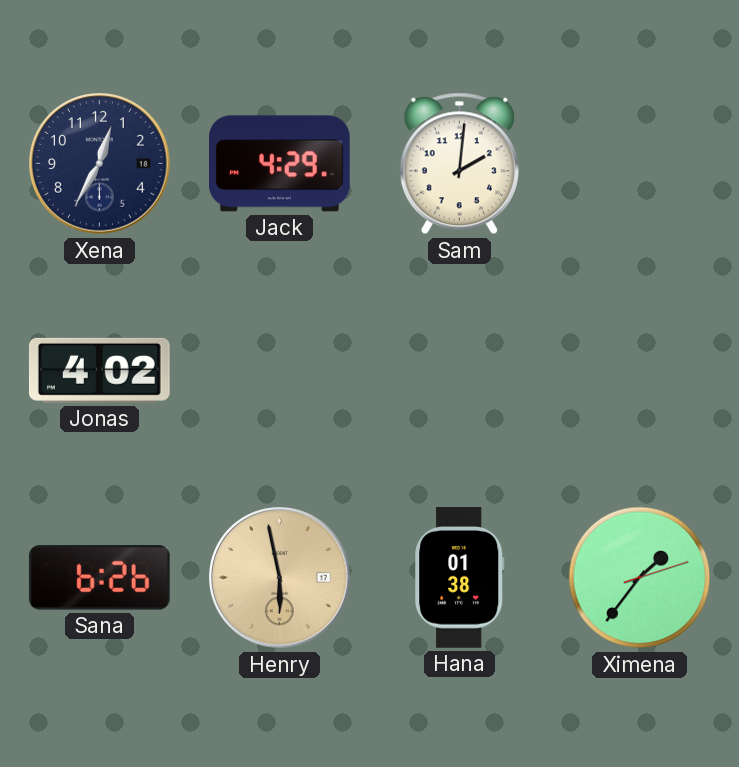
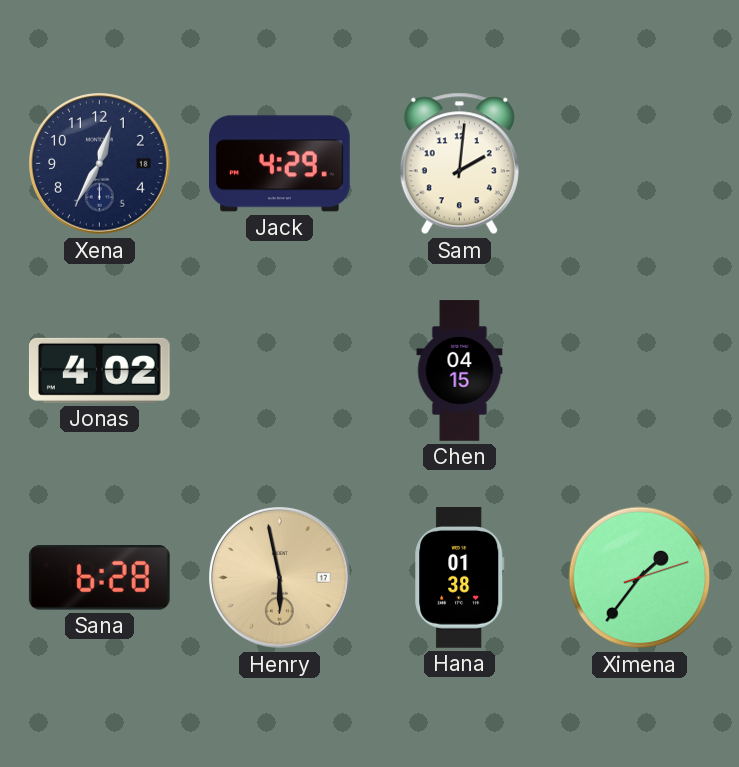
Chen: none -> 04:15
Sana: 6:26 -> 6:28
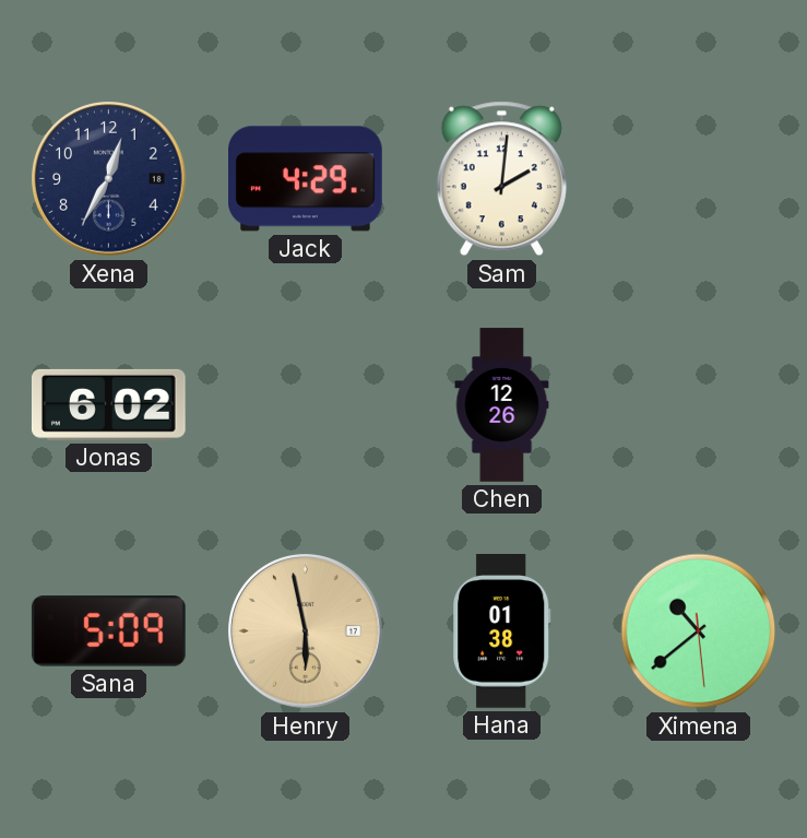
Jonas: 4:02 -> 6:02
Chen: 04:15 -> 12:26
Sana: 6:28 -> 5:09
Ximena: 1:36 -> 10:38
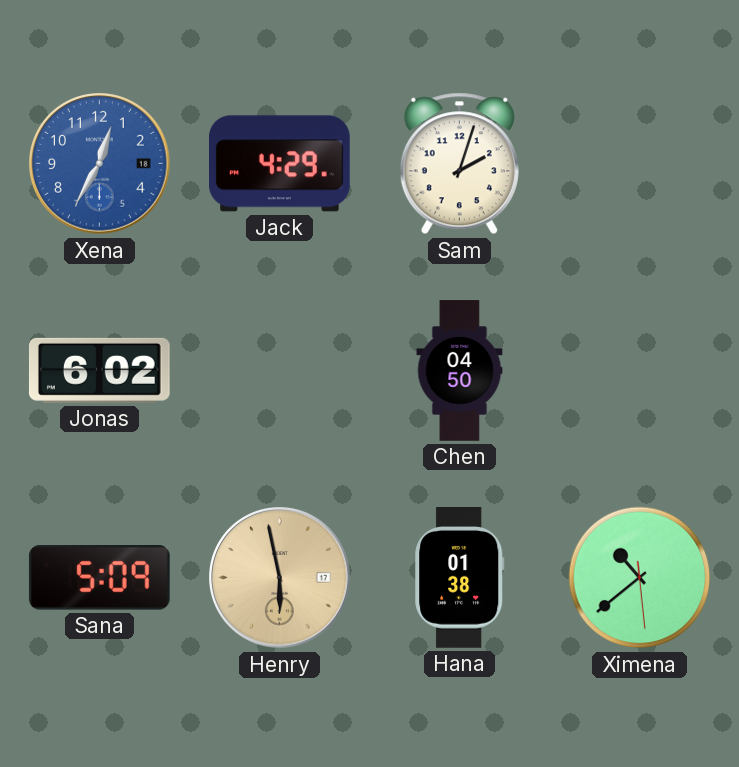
Xena dial: navy -> blue
Sam: 2:01 -> 2:03
Chen: 12:26 -> 04:50
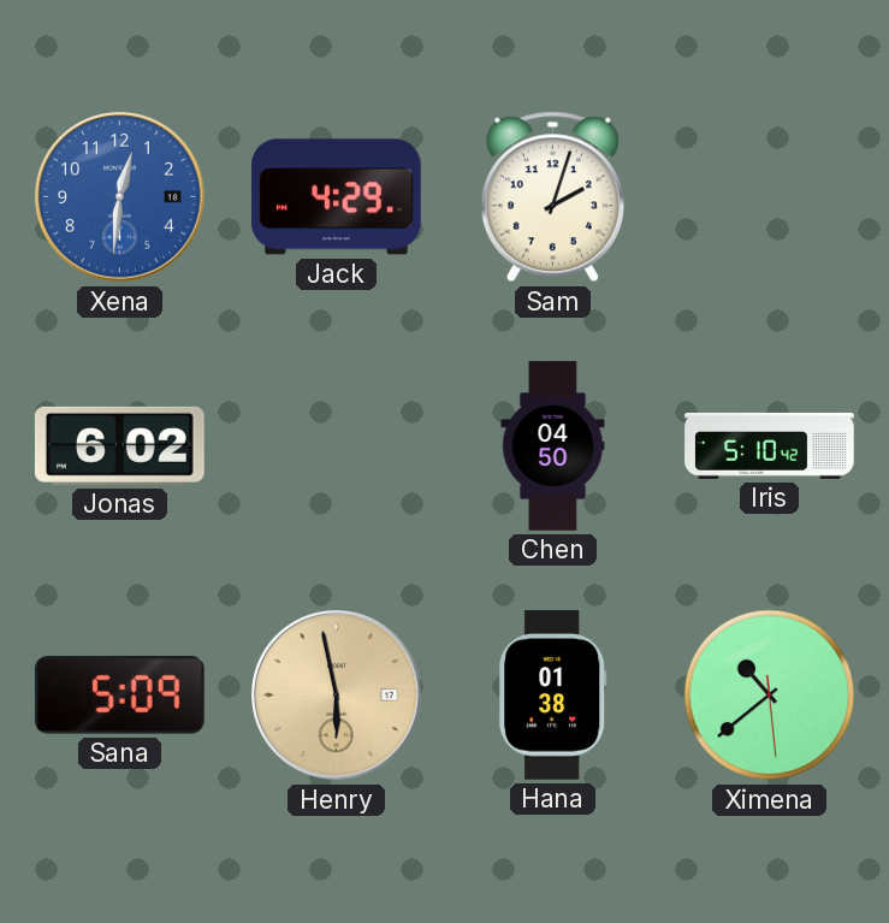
Xena: 12:35 -> 12:31
Iris: none -> 5:10
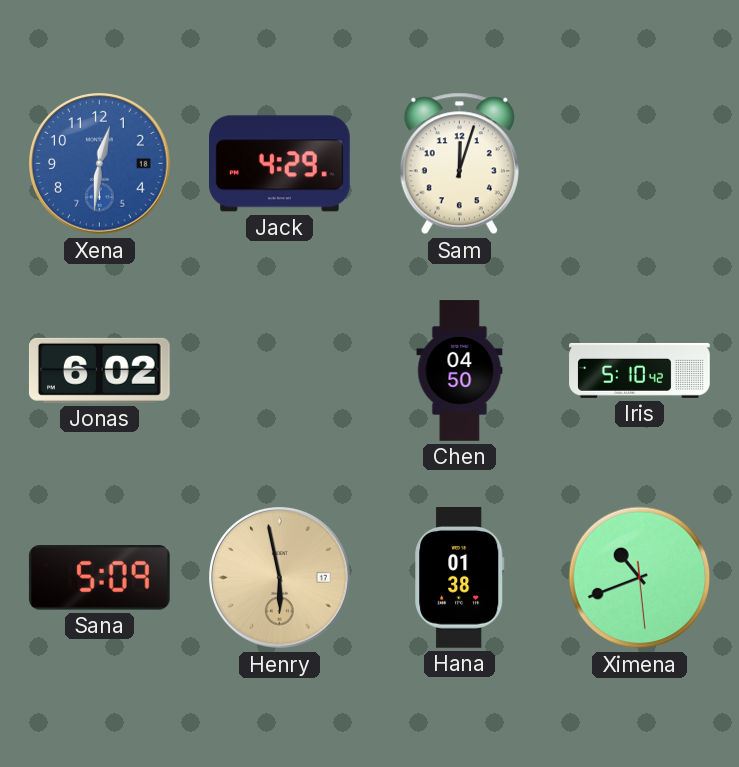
Sam: 2:03 -> 12:03
Ximena: 10:38 -> 10:41
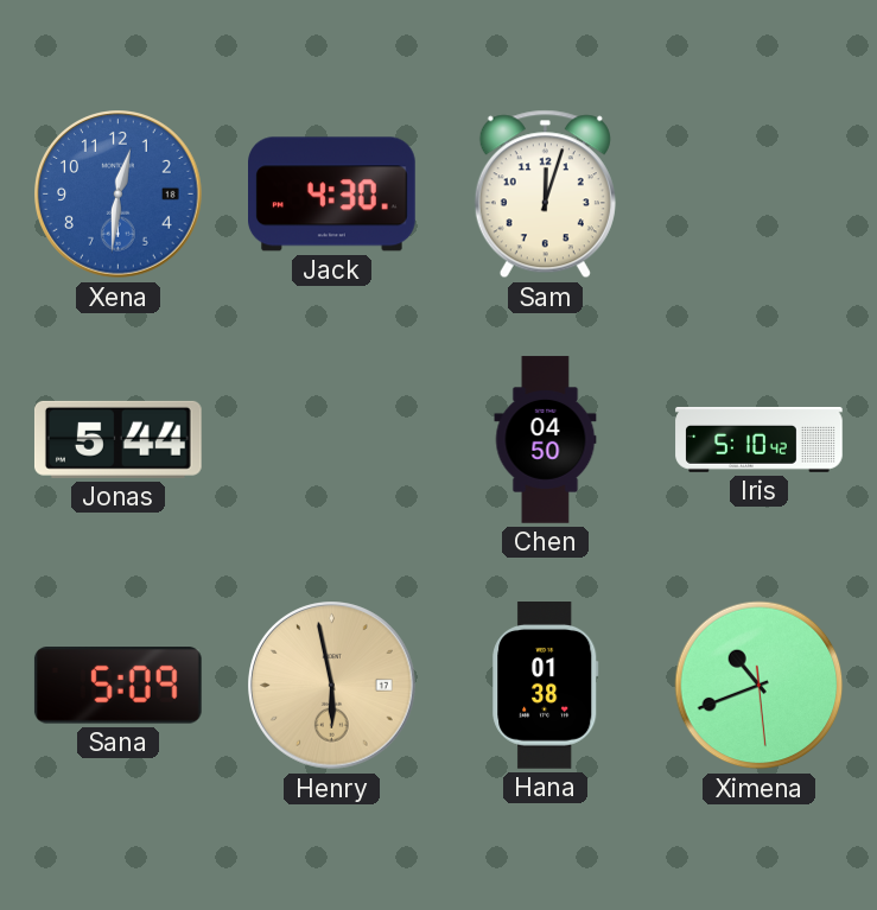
Jack: 4:29 -> 4:30
Jonas: 6:02 -> 5:44
